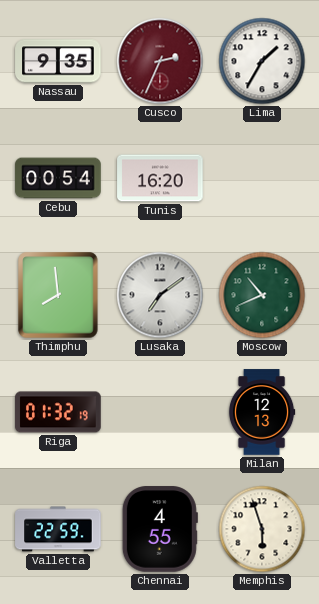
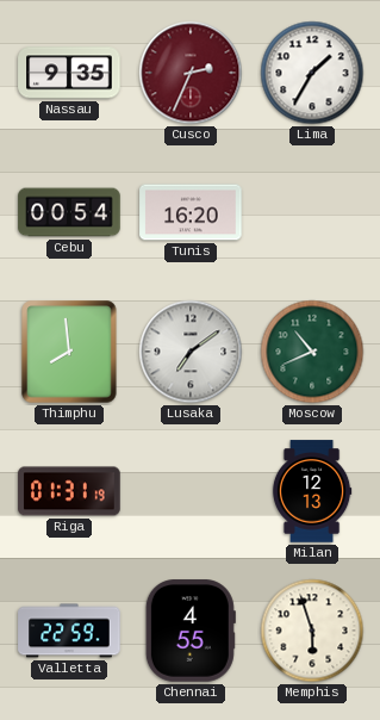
Riga: 01:32 -> 01:31
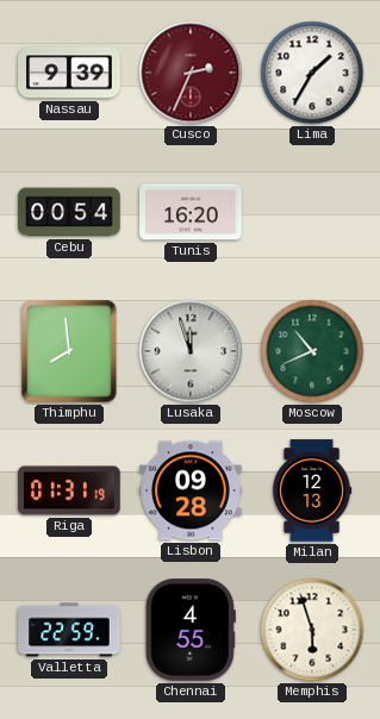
Nassau: 9:35 -> 9:39
Lusaka: 7:09 -> 11:57
Lisbon: none -> 09:28
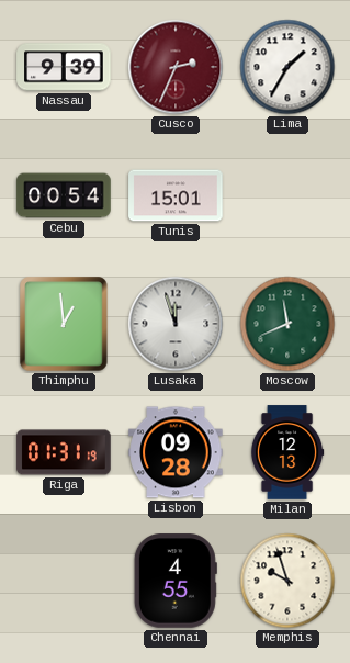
Tunis: 16:20 -> 15:01
Thimphu: 7:59 -> 12:59
Moscow: 10:41 -> 11:41
Valletta: 22:59 -> none
Memphis: 5:57 -> 9:57
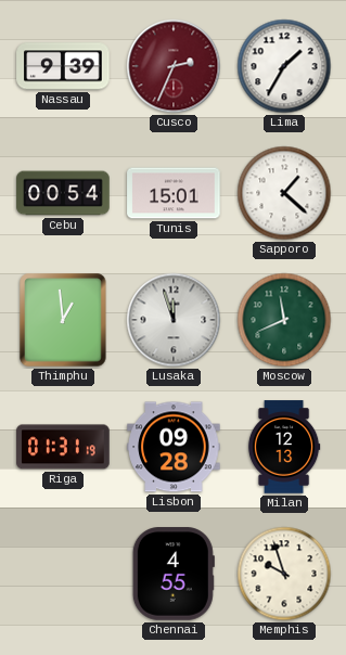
Sapporo: none -> 1:22
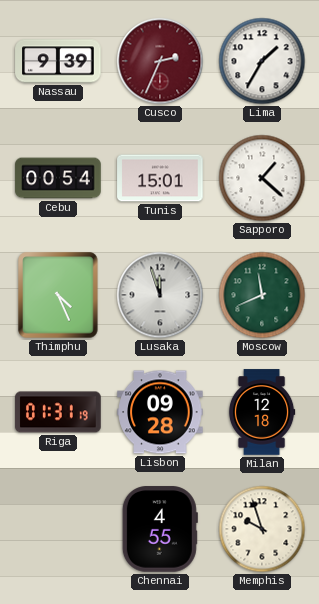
Thimphu: 12:59 -> 4:26
Milan: 12:13 -> 12:18
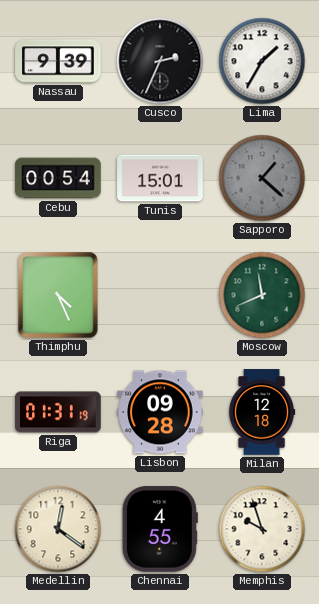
Cusco dial: burgundy -> black
Sapporo dial: white -> grey
Lusaka: 11:57 -> none
Medellin: none -> 12:21
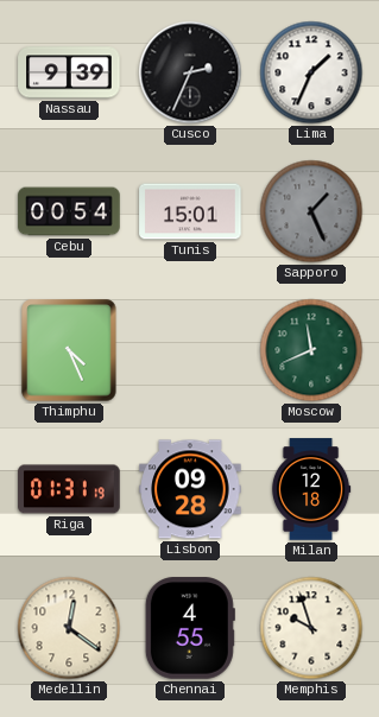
Lima: 1:35 -> 1:34
Sapporo: 1:22 -> 1:26
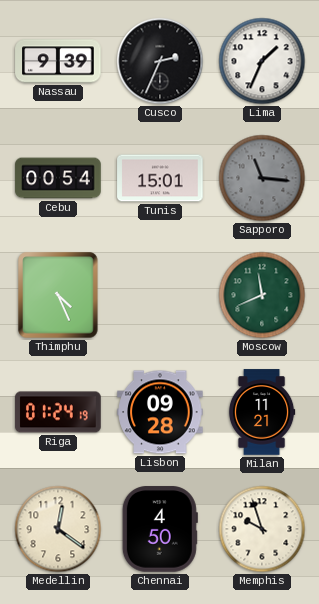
Sapporo: 1:26 -> 11:16
Riga: 01:31 -> 01:24
Milan: 12:18 -> 11:21
Chennai: 4:55 -> 4:50
